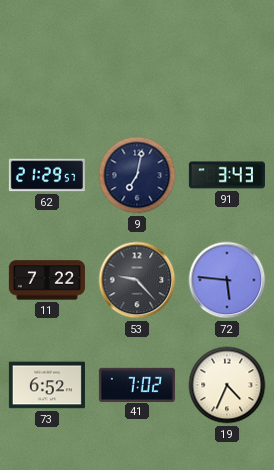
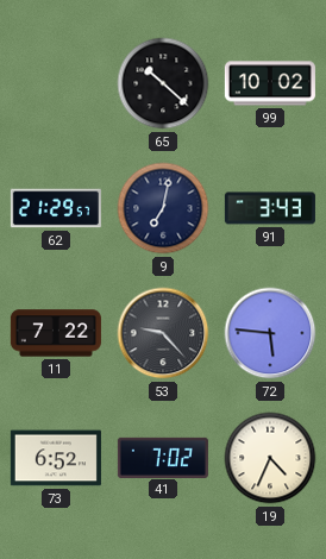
65: none -> 10:22
99: none -> 10:02
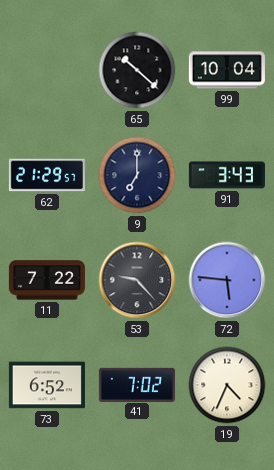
99: 10:02 -> 10:04
9: 7:02 -> 7:00
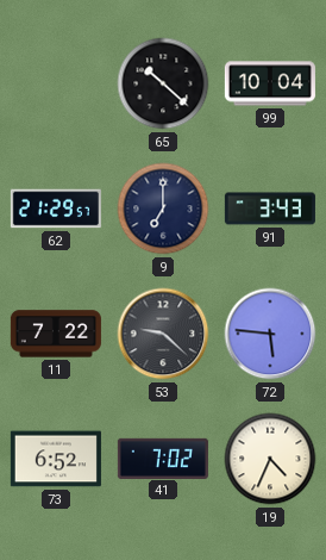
53: 9:23 -> 9:22
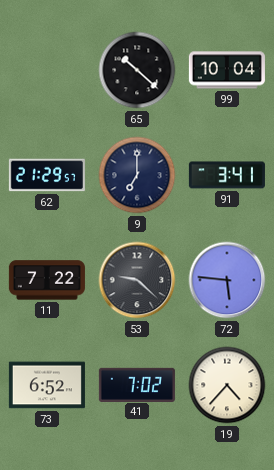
91: 3:43 -> 3:41
19: 4:34 -> 4:37
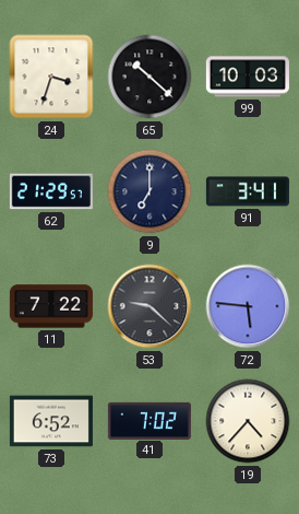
24: none -> 3:33
99: 10:04 -> 10:03
